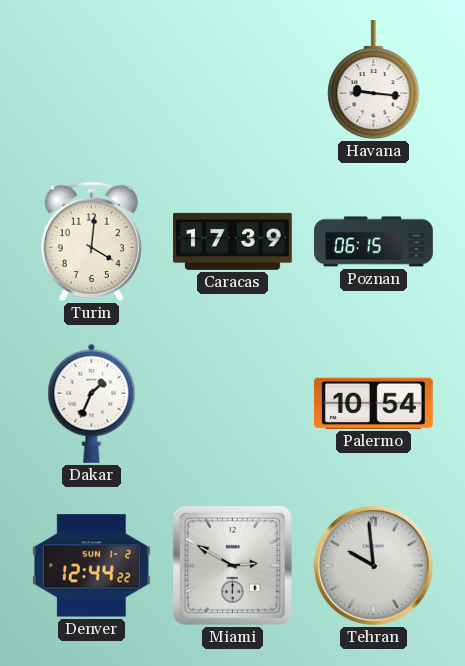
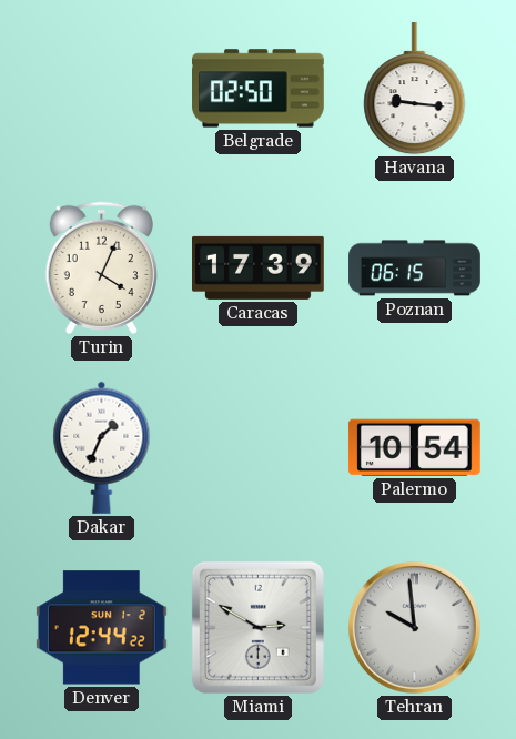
Belgrade: none -> 02:50
Turin: 4:01 -> 4:04
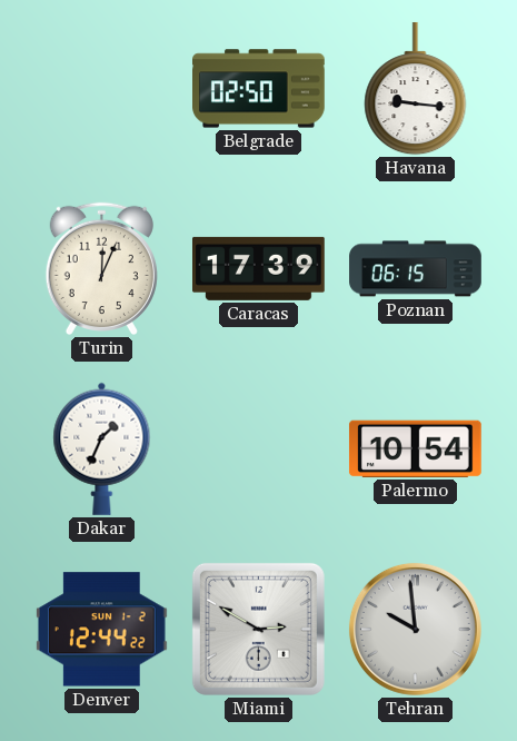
Turin: 4:04 -> 12:04
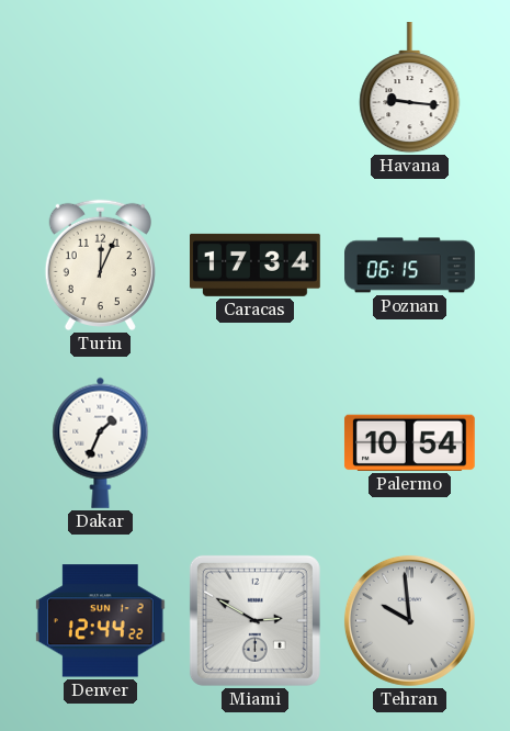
Belgrade: 02:50 -> none
Caracas: 17:39 -> 17:34
